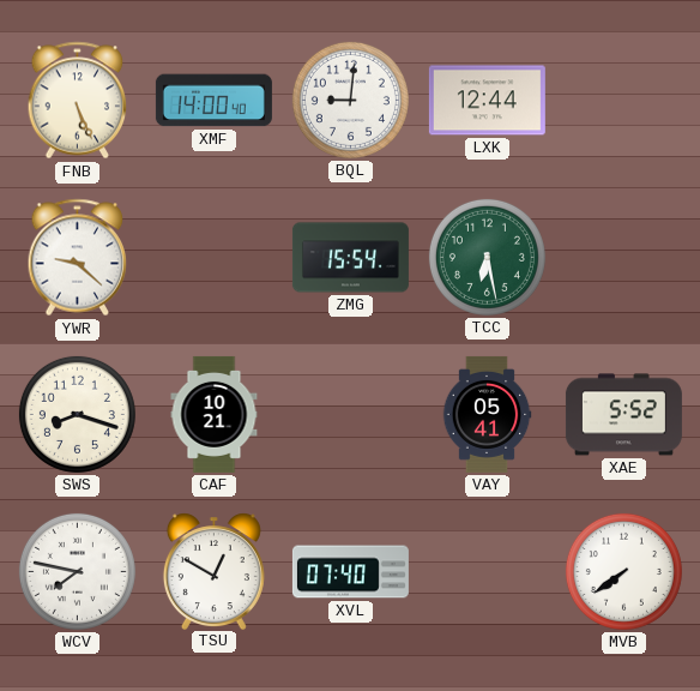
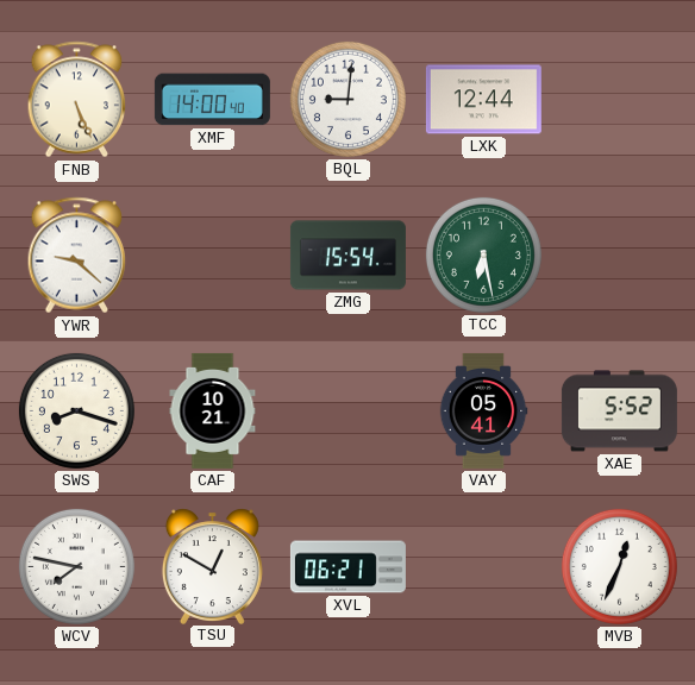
XVL: 07:40 -> 06:21
MVB: 7:39 -> 12:34
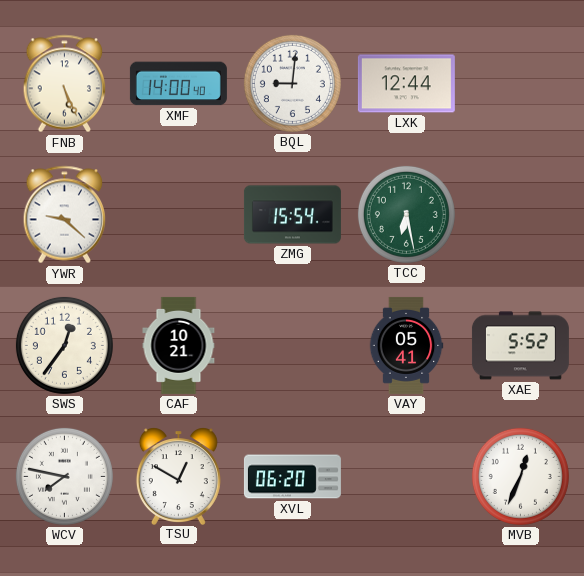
SWS: 8:18 -> 12:36
XVL: 06:21 -> 06:20
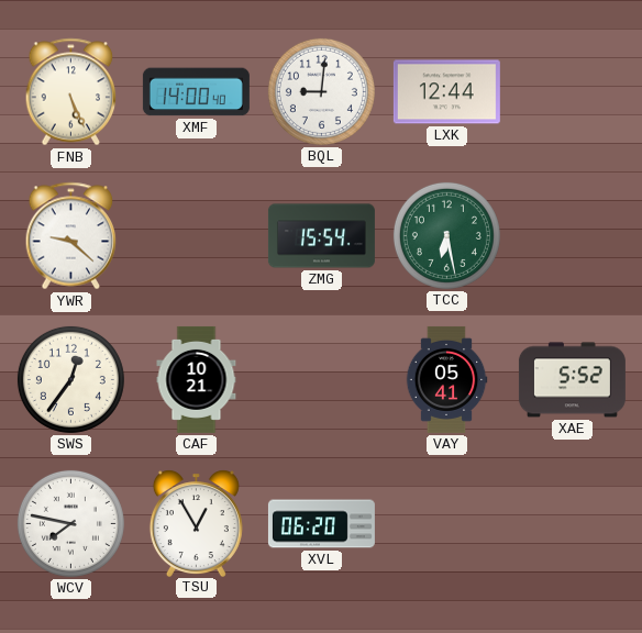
TSU: 12:50 -> 12:55
MVB: 12:34 -> none
